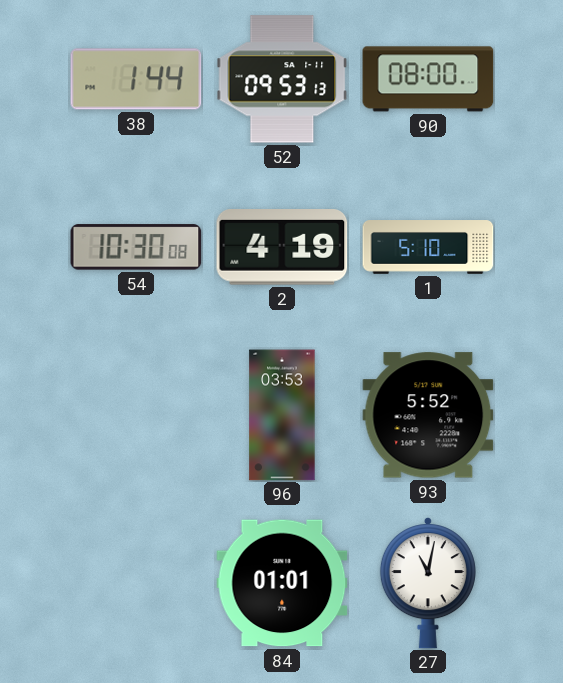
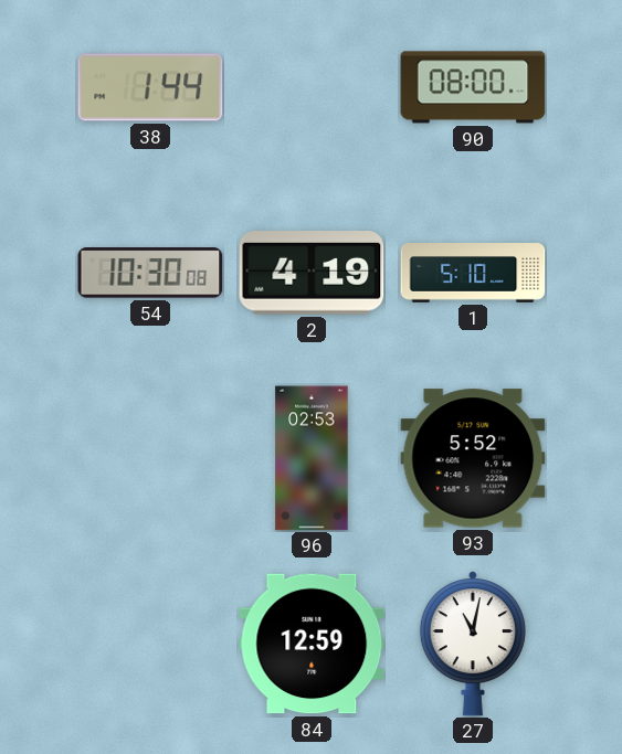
52: 09:53 -> none
96: 03:53 -> 02:53
84: 01:01 -> 12:59
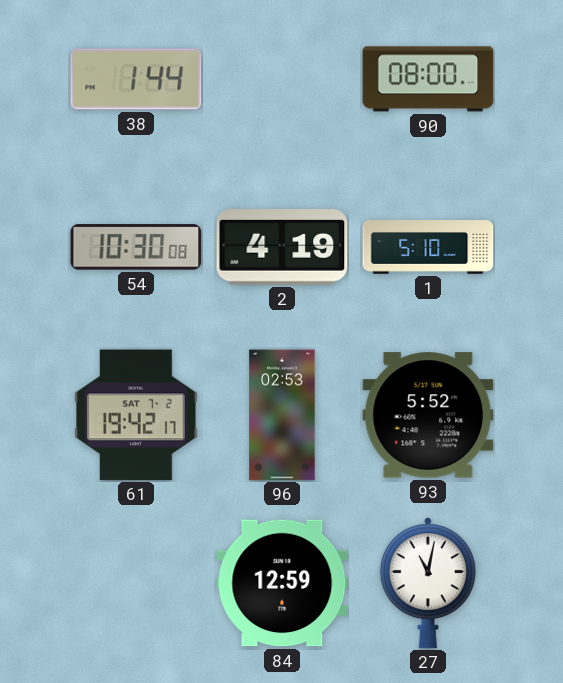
61: none -> 19:42
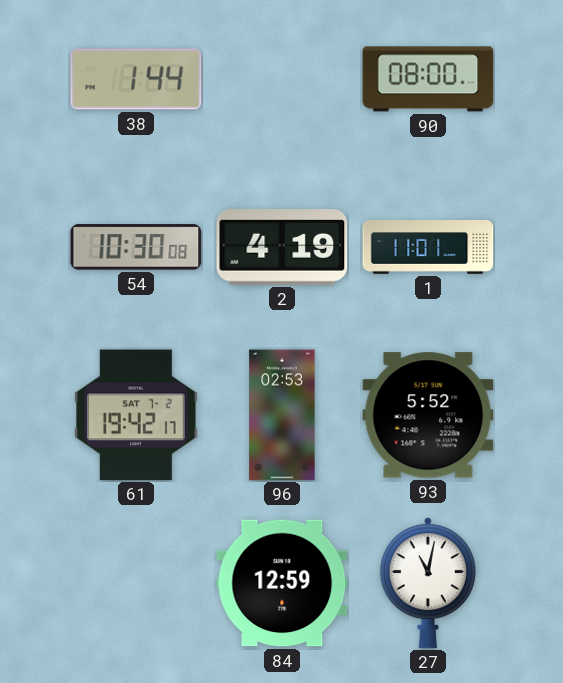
1: 5:10 -> 11:01
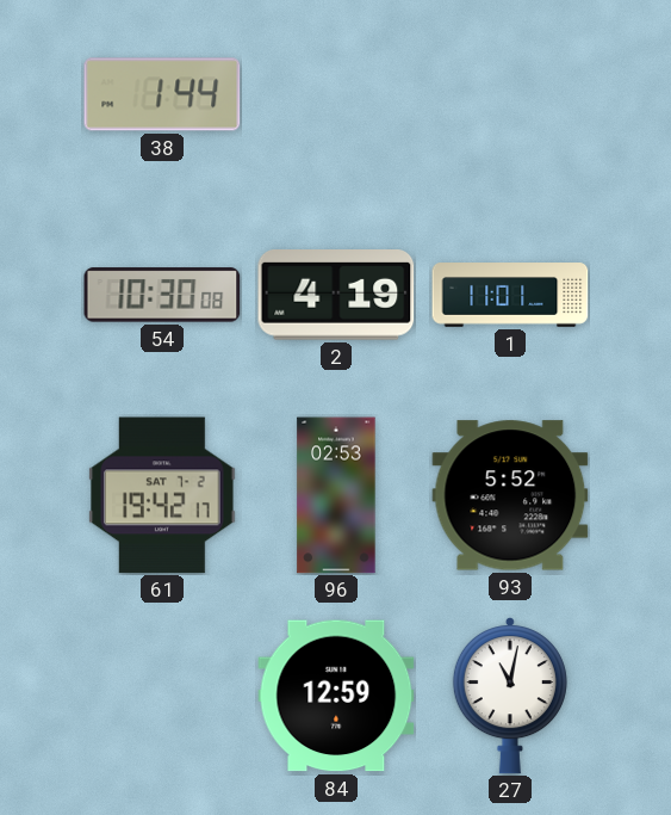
90: 08:00 -> none
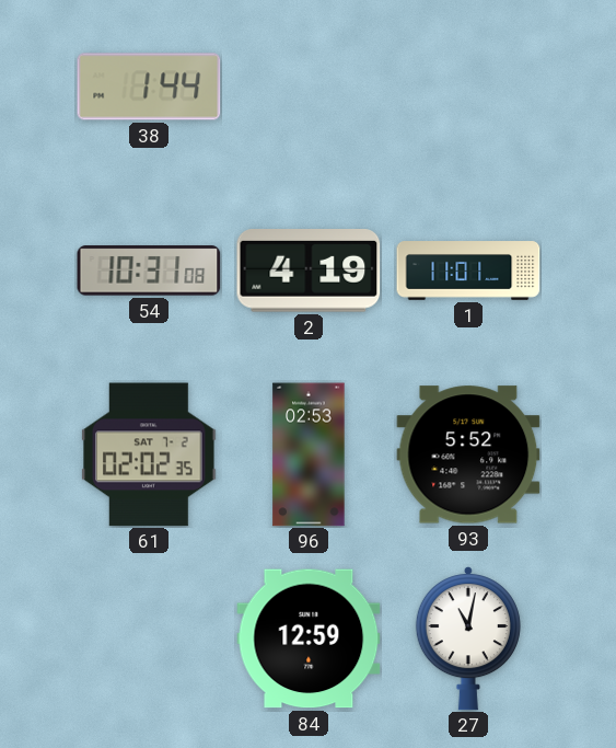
54: 10:30 -> 10:31
61: 19:42 -> 02:02
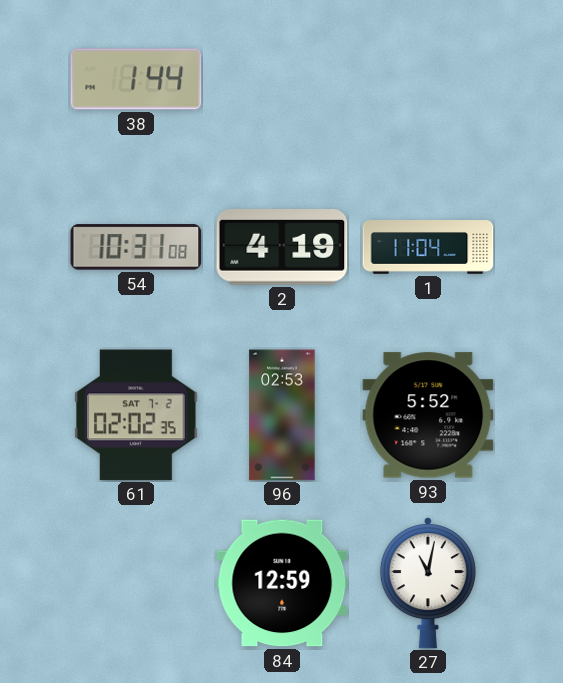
1: 11:01 -> 11:04
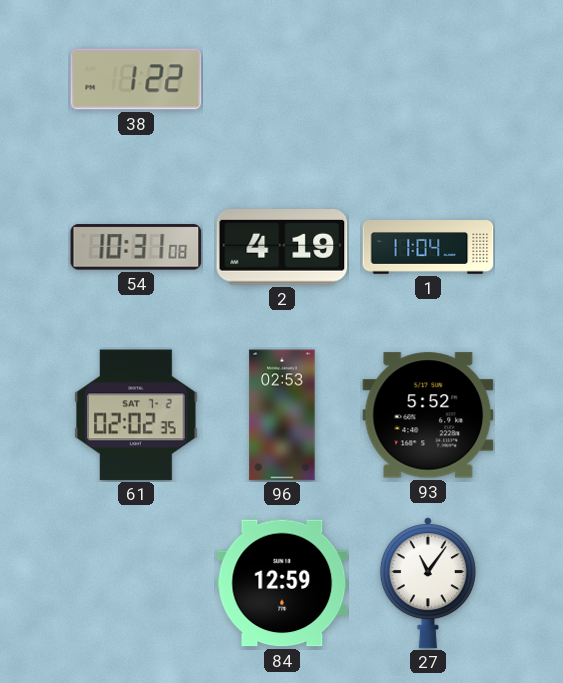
38: 1:44 -> 1:22
27: 11:02 -> 11:06
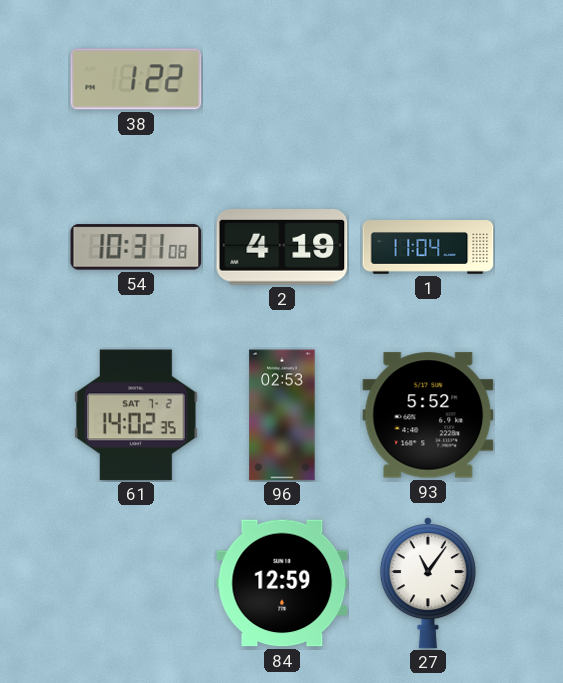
61: 02:02 -> 14:02
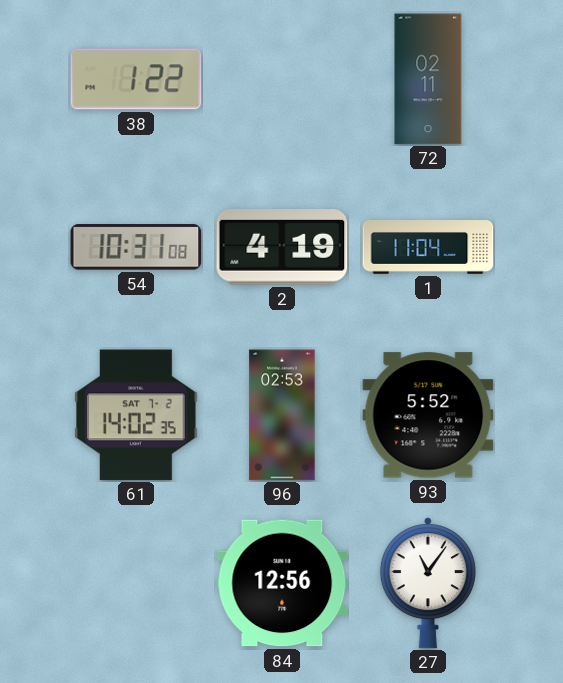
72: none -> 02:11
84: 12:59 -> 12:56
